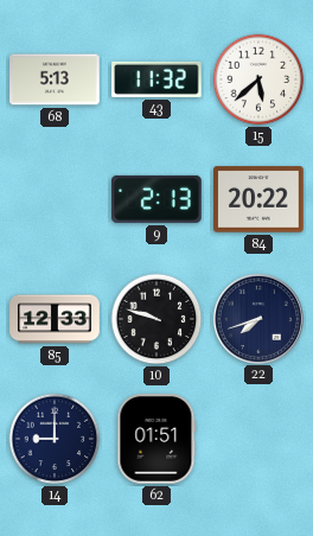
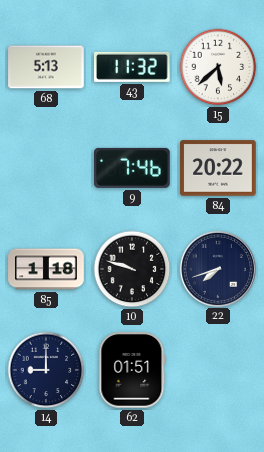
9: 2:13 -> 7:46
85: 12:33 -> 1:18
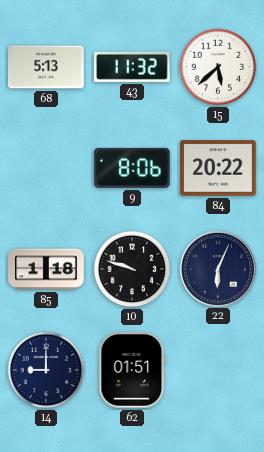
9: 7:46 -> 8:06
22: 7:42 -> 6:04
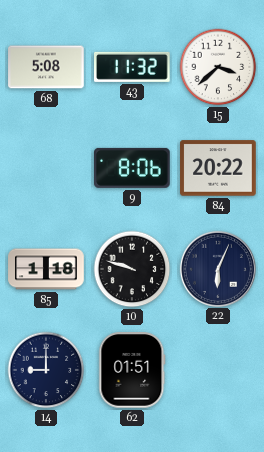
68: 5:13 -> 5:08
15: 5:38 -> 3:38
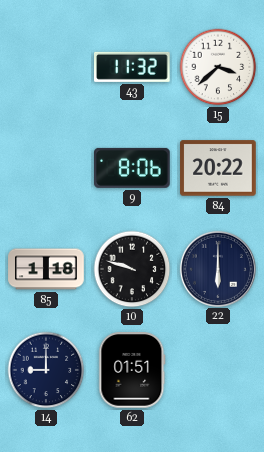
68: 5:08 -> none
22: 6:04 -> 6:00
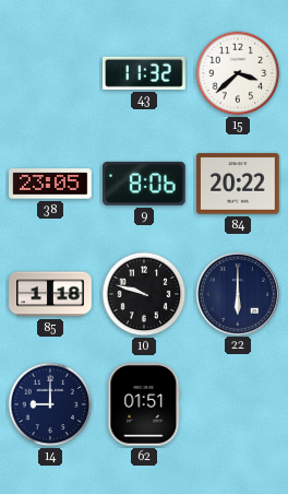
38: none -> 23:05
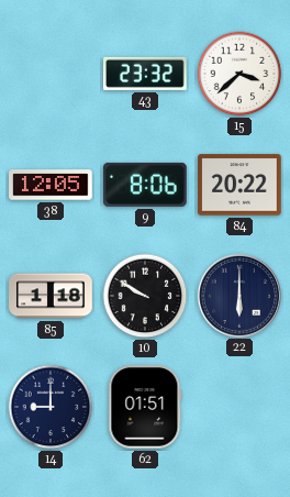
43: 11:32 -> 23:32
38: 23:05 -> 12:05
10: 9:48 -> 9:50
